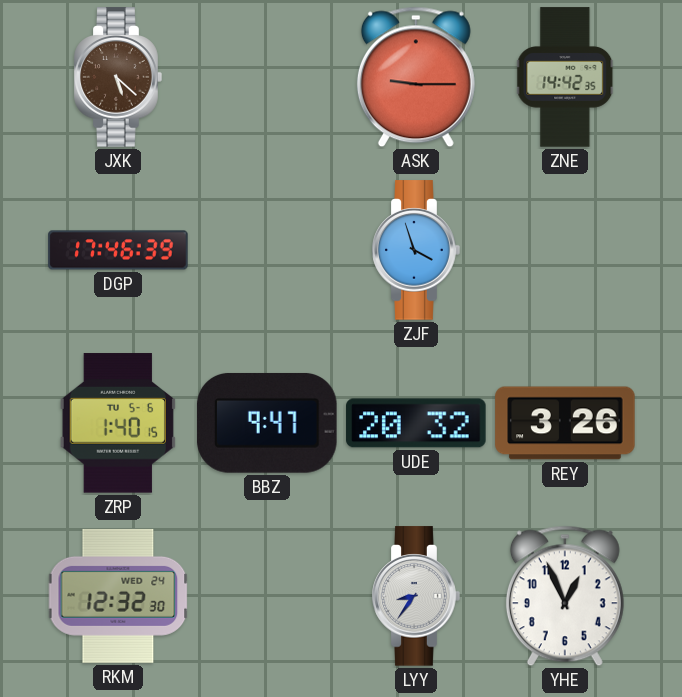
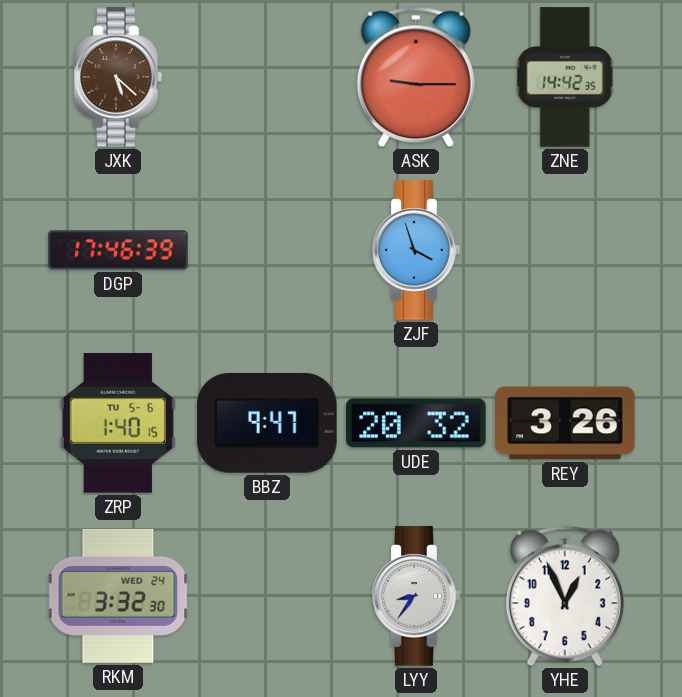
RKM: 12:32 -> 3:32
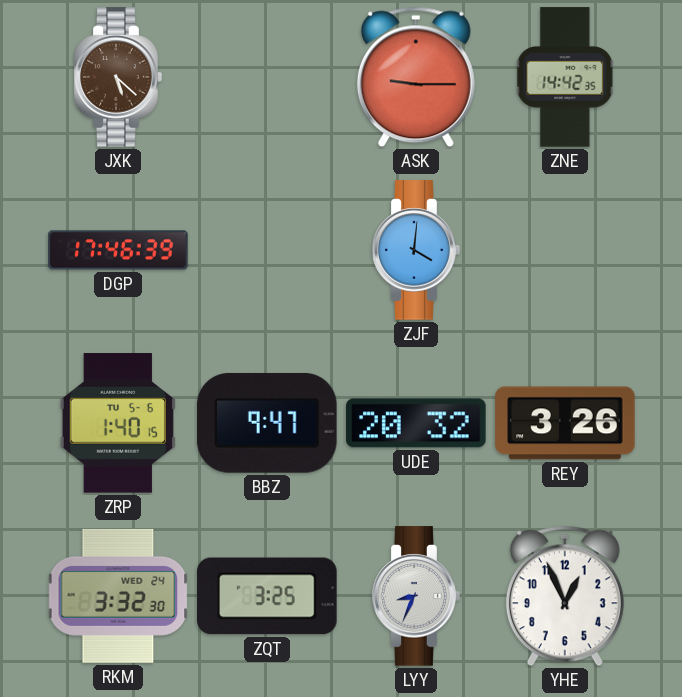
ZJF: 3:57 -> 4:01
ZQT: none -> 3:25
LYY: 8:36 -> 8:34
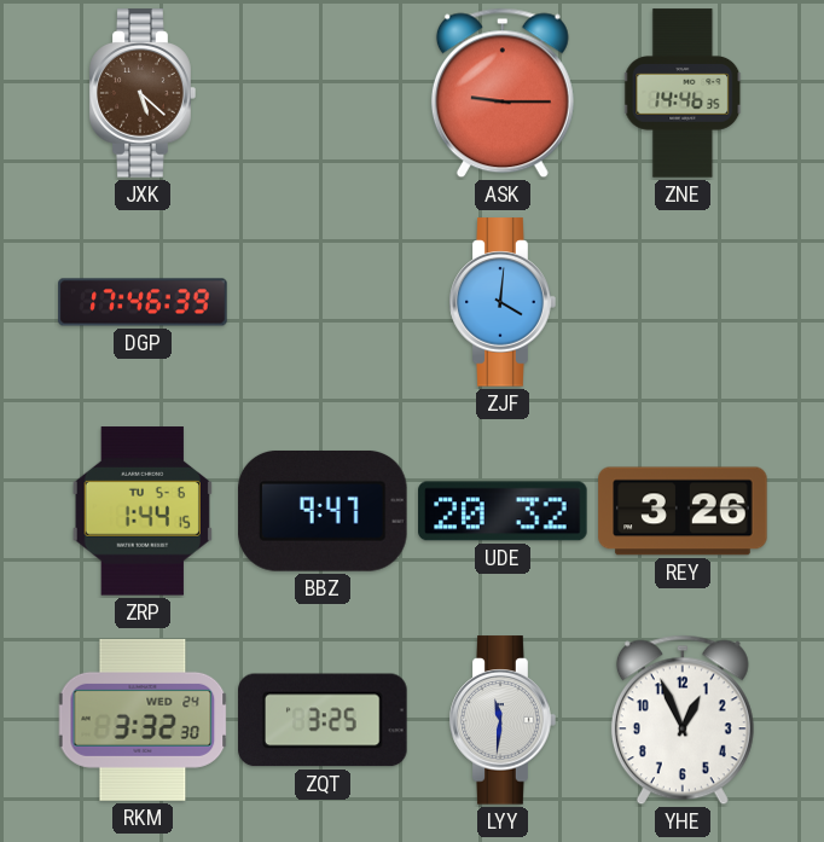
ZNE: 14:42 -> 14:46
ZRP: 1:40 -> 1:44
LYY: 8:34 -> 11:31
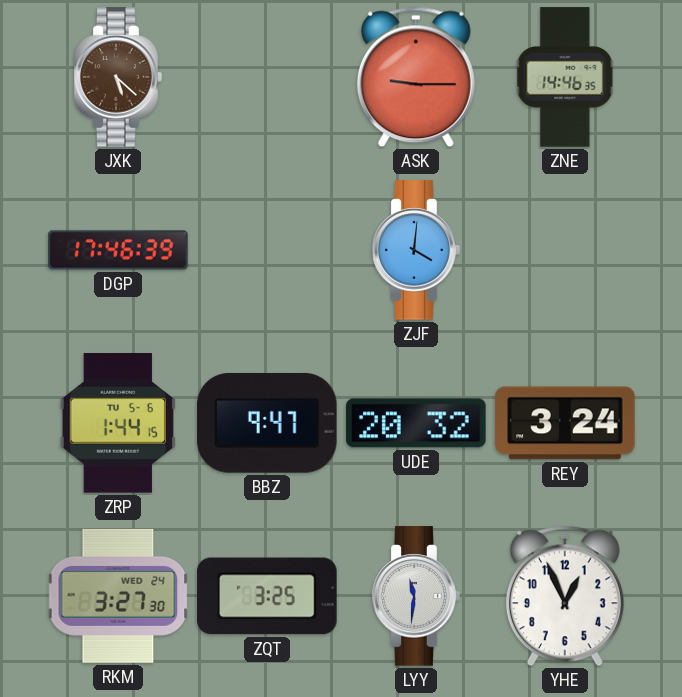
REY: 3:26 -> 3:24
RKM: 3:32 -> 3:27
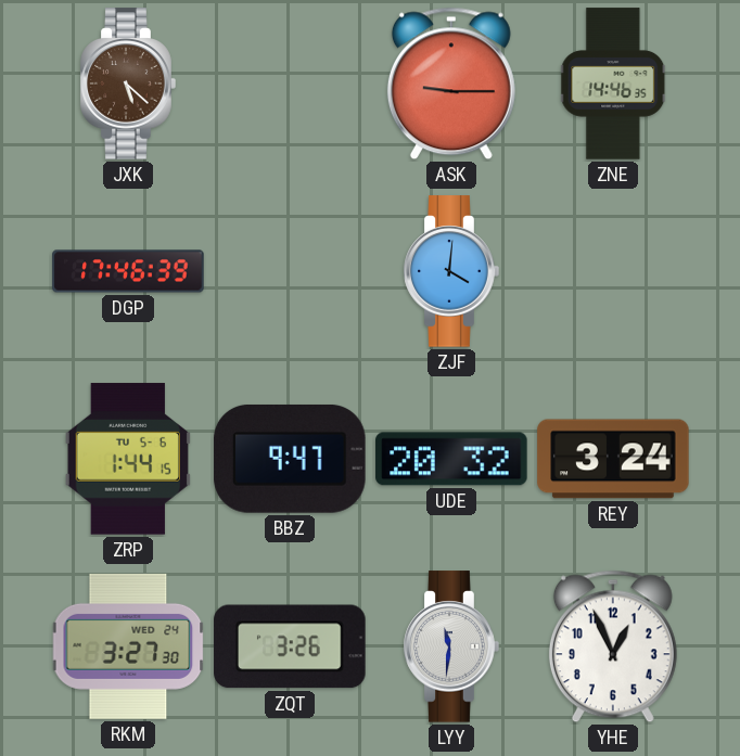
ZQT: 3:25 -> 3:26
